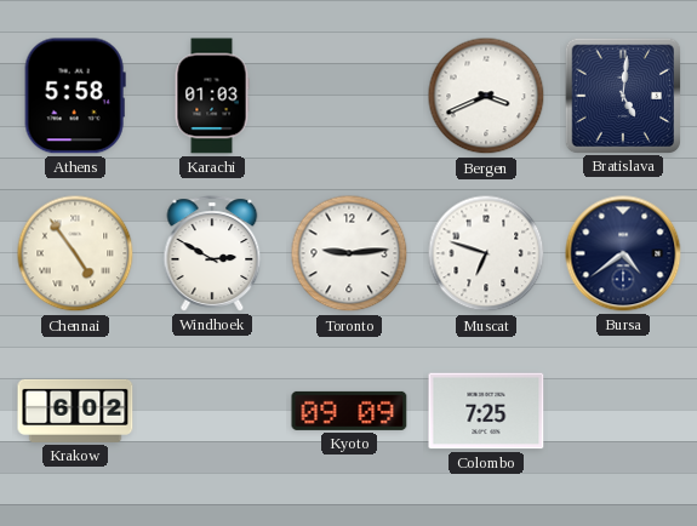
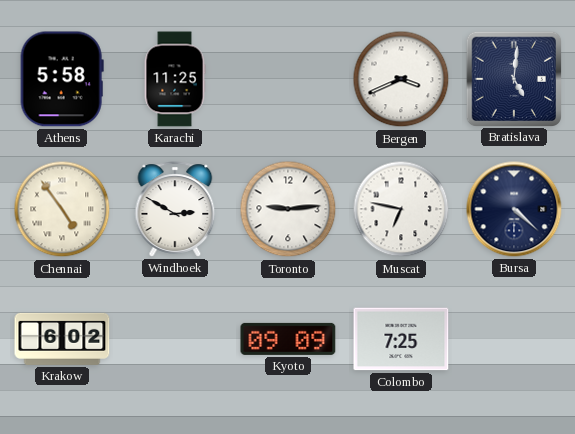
Karachi: 01:03 -> 11:25
Muscat: 6:48 -> 6:47
Bursa: 4:39 -> 4:22
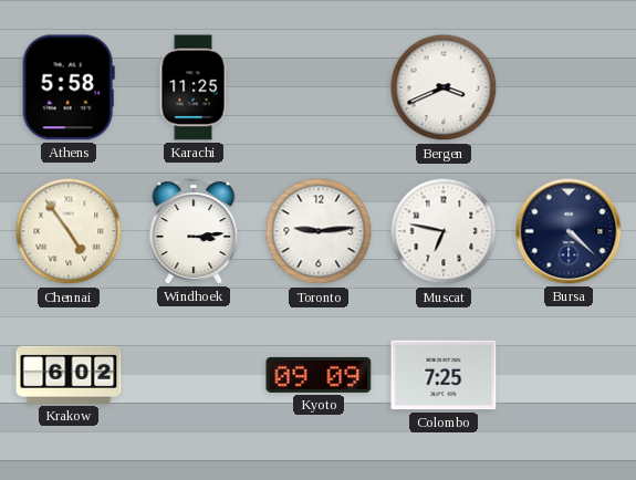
Bratislava: 5:01 -> none
Windhoek: 2:50 -> 3:14
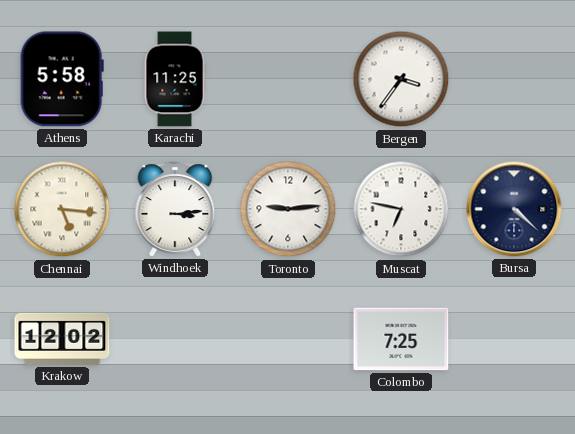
Bergen: 3:41 -> 3:36
Chennai: 4:54 -> 5:16
Krakow: 6:02 -> 12:02
Kyoto: 09:09 -> none
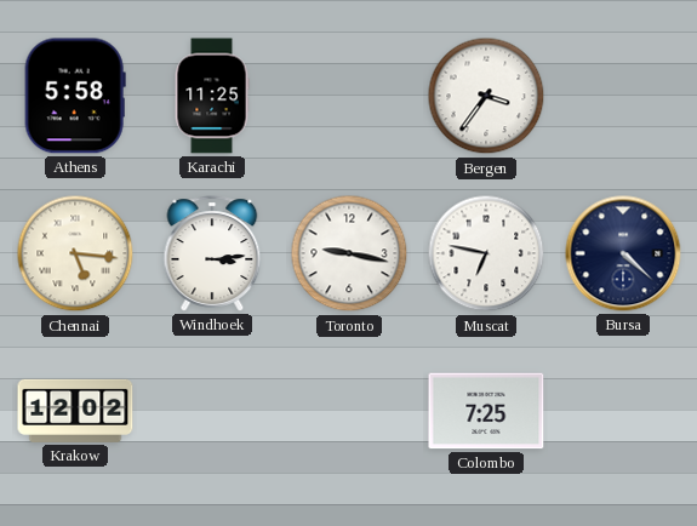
Toronto: 9:14 -> 9:17
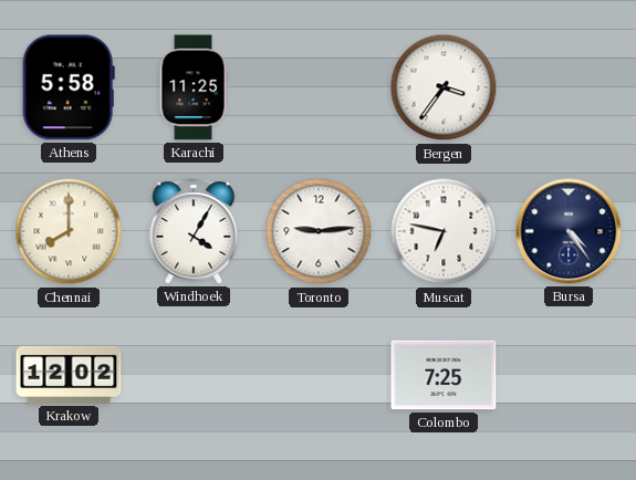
Chennai: 5:16 -> 8:00
Windhoek: 3:14 -> 4:05
Toronto: 9:17 -> 9:14
Bursa: 4:22 -> 4:24
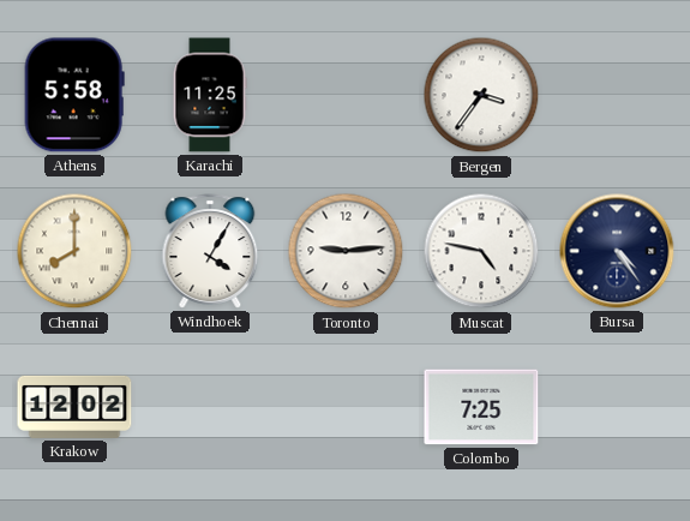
Muscat: 6:47 -> 4:47
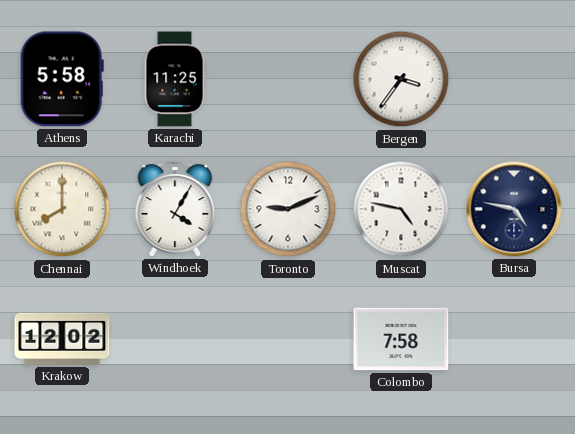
Toronto: 9:14 -> 9:11
Bursa: 4:24 -> 4:47
Colombo: 7:25 -> 7:58
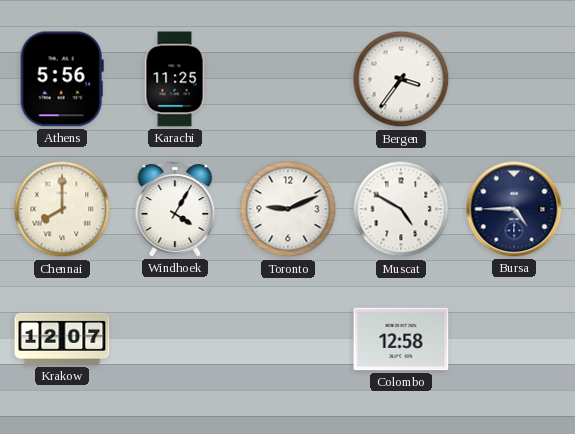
Athens: 5:58 -> 5:56
Muscat: 4:47 -> 4:50
Bursa: 4:47 -> 4:45
Krakow: 12:02 -> 12:07
Colombo: 7:58 -> 12:58
